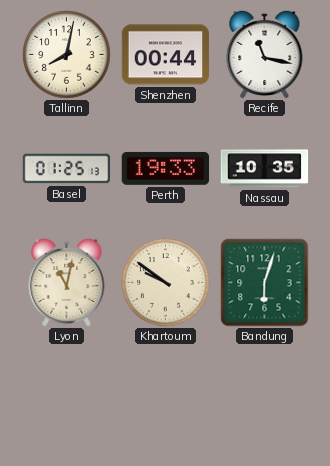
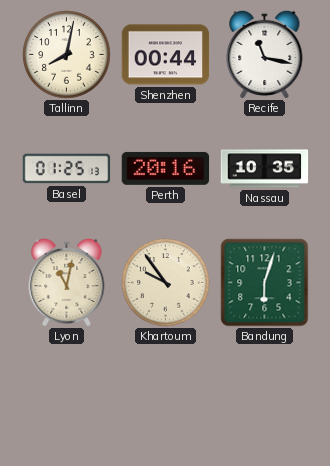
Perth: 19:33 -> 20:16
Khartoum: 9:51 -> 9:54
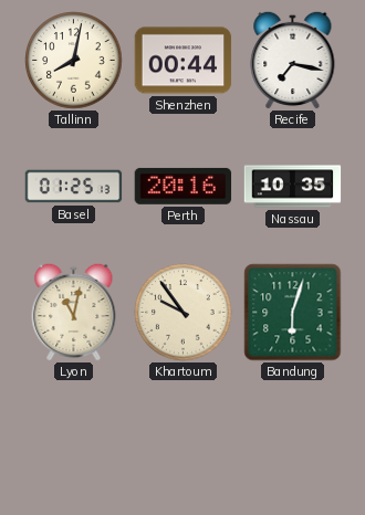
Recife: 11:17 -> 7:17
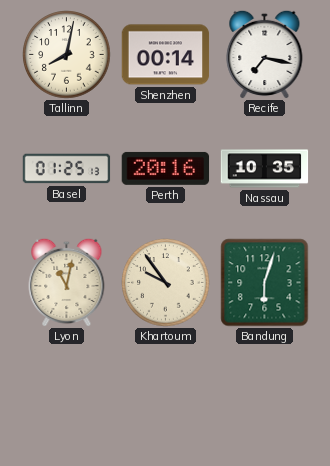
Shenzhen: 00:44 -> 00:14
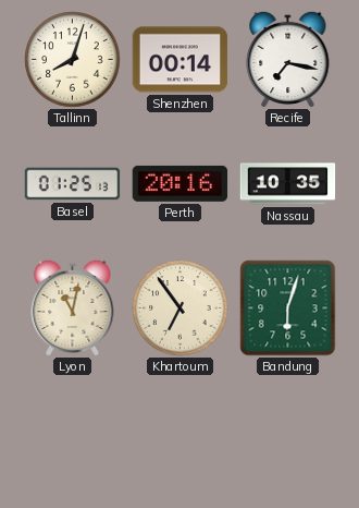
Tallinn: 8:02 -> 8:03
Khartoum: 9:54 -> 6:54
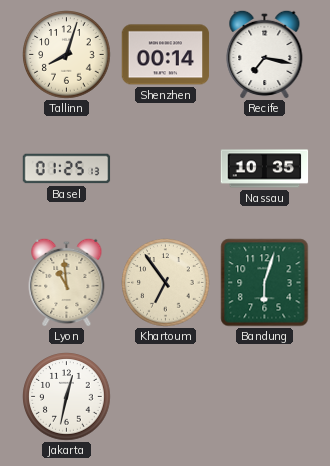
Perth: 20:16 -> none
Lyon: 11:02 -> 10:59
Jakarta: none -> 12:32
